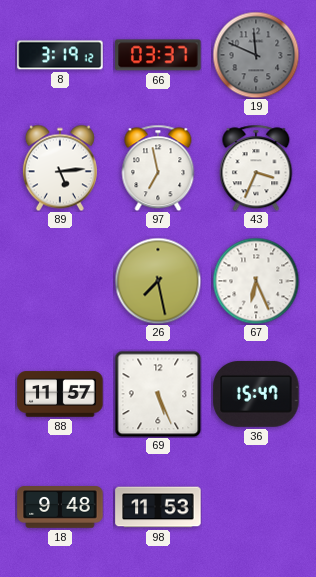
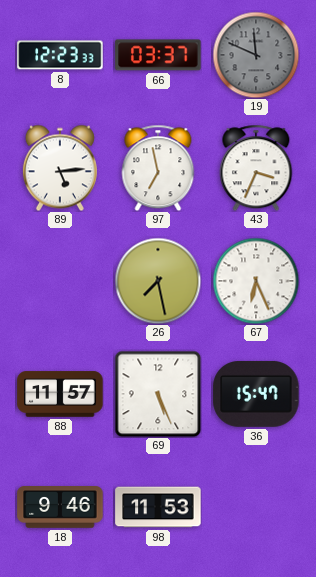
8: 3:19 -> 12:23
18: 9:48 -> 9:46
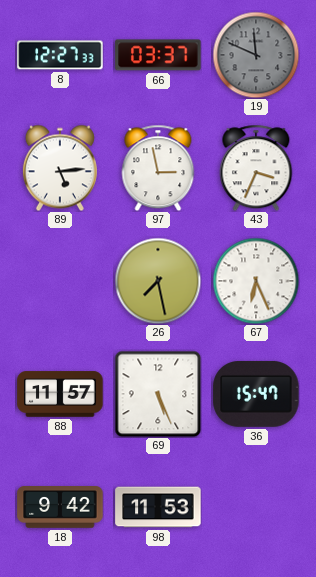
8: 12:23 -> 12:27
97: 6:58 -> 2:58
18: 9:46 -> 9:42
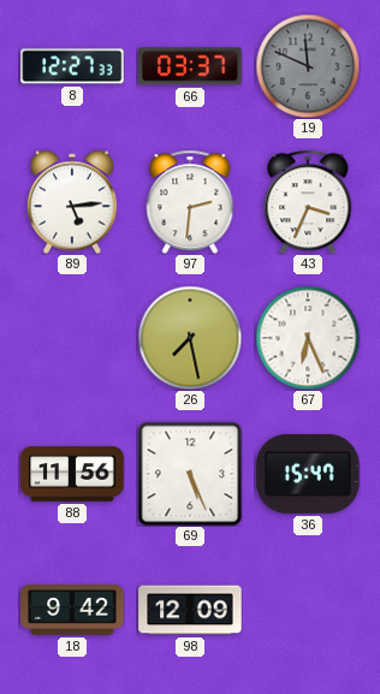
97: 2:58 -> 2:31
88: 11:57 -> 11:56
98: 11:53 -> 12:09
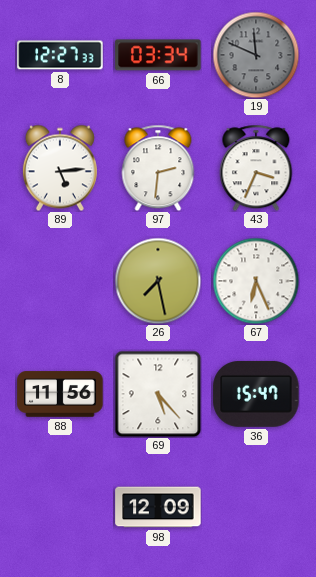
66: 03:37 -> 03:34
69: 5:26 -> 5:23
18: 9:42 -> none
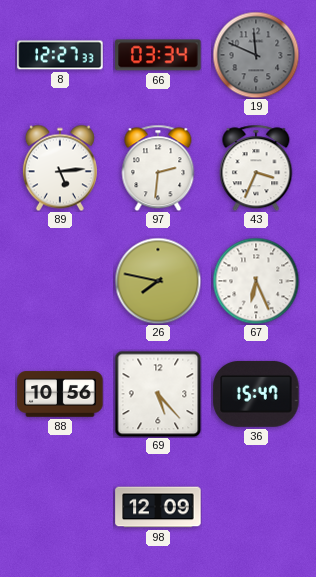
26: 7:28 -> 7:47
88: 11:56 -> 10:56
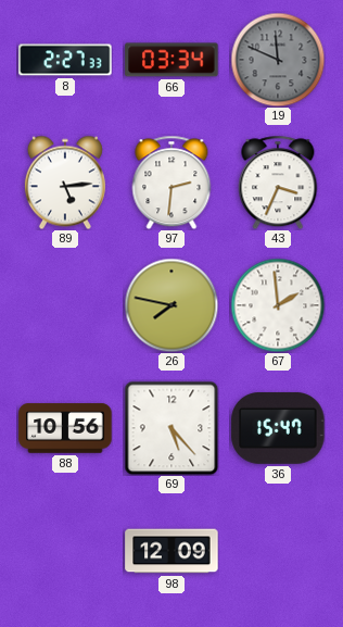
8: 12:27 -> 2:27
67: 6:26 -> 1:59
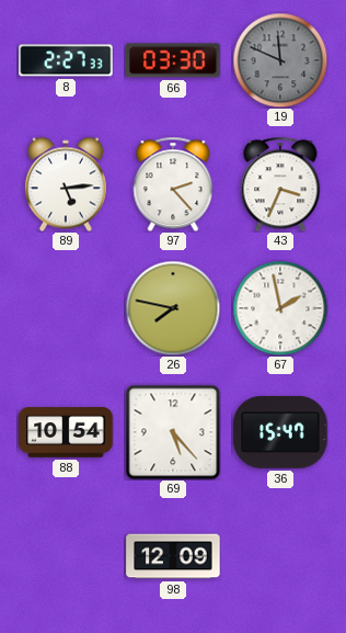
66: 03:34 -> 03:30
97: 2:31 -> 2:23
67: 1:59 -> 1:58
88: 10:56 -> 10:54
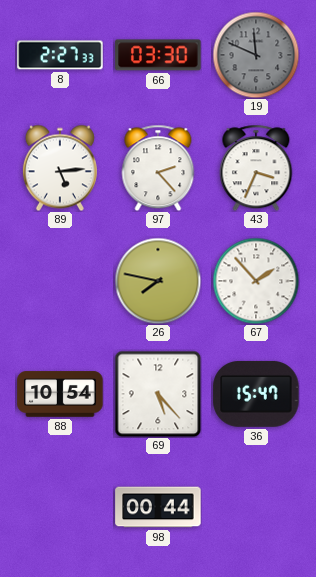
67: 1:58 -> 1:53
98: 12:09 -> 00:44
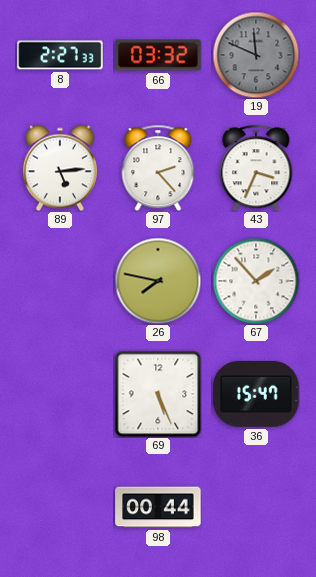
66: 03:30 -> 03:32
88: 10:54 -> none
69: 5:23 -> 5:26
